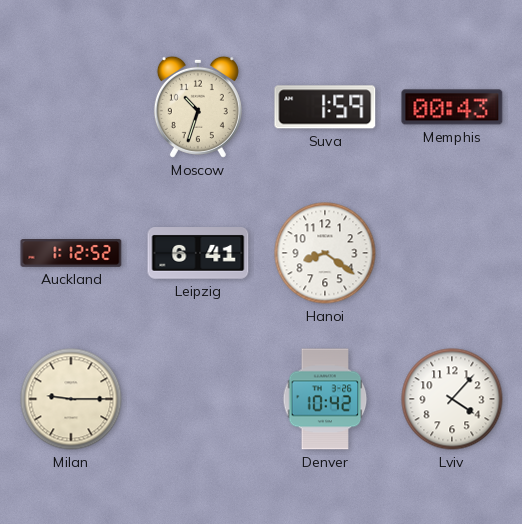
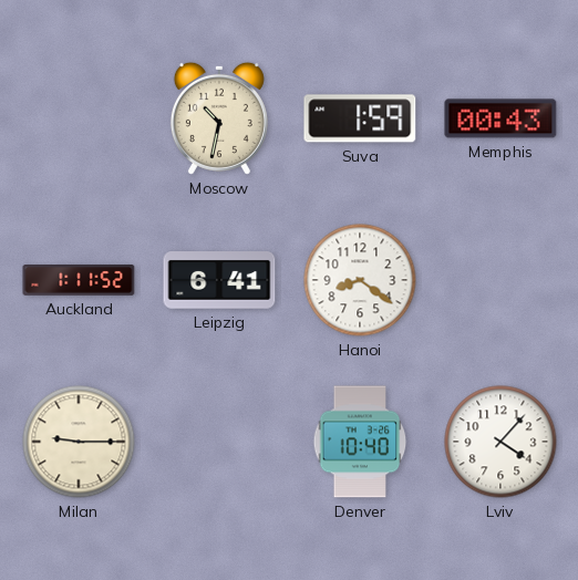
Moscow: 10:33 -> 10:32
Auckland: 1:12 -> 1:11
Denver: 10:42 -> 10:40
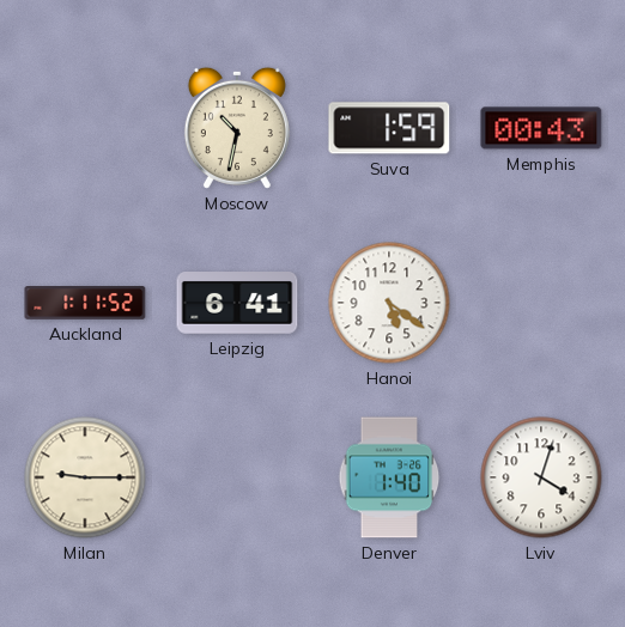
Hanoi: 8:21 -> 5:21
Denver: 10:40 -> 1:40
Lviv: 4:07 -> 4:03
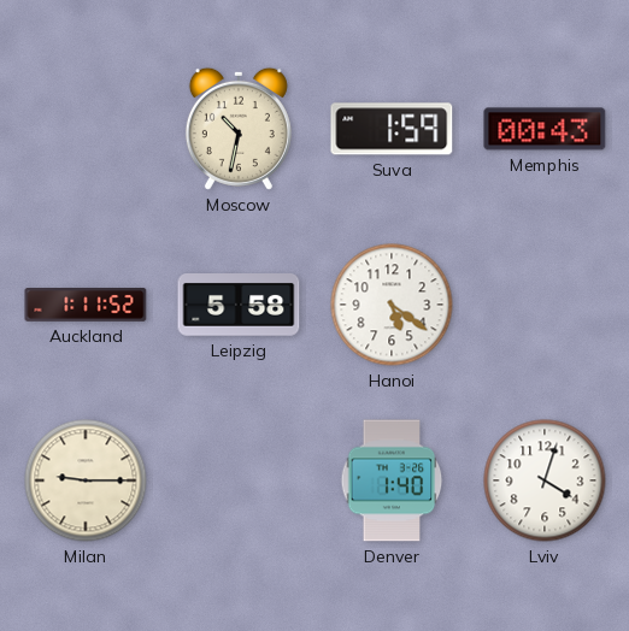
Leipzig: 6:41 -> 5:58
